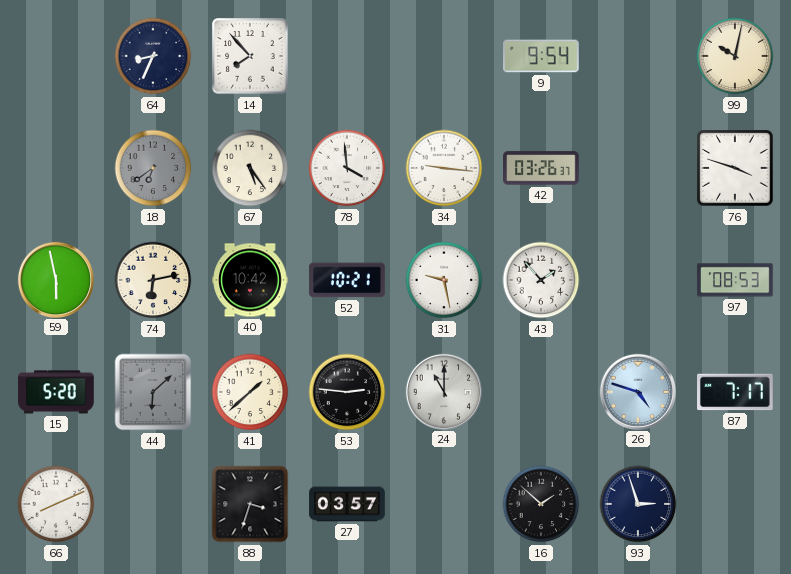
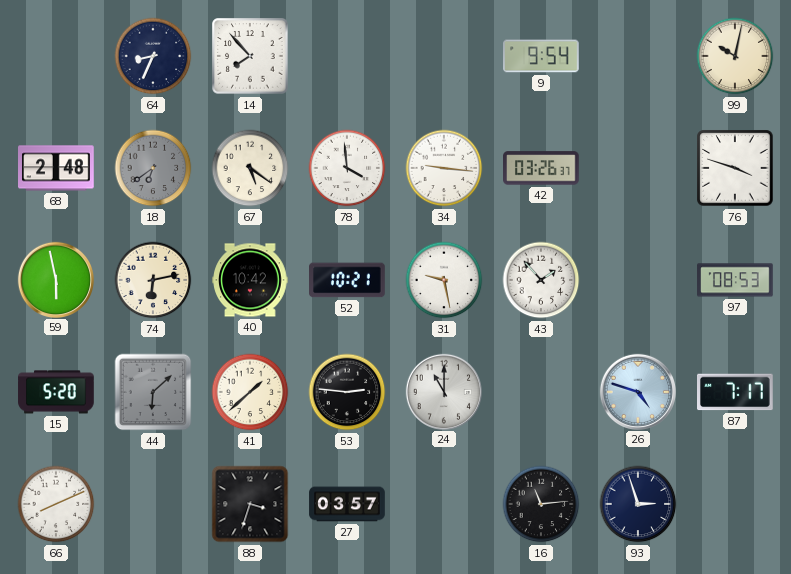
68: none -> 2:48
67: 5:24 -> 5:21
16: 1:52 -> 11:14
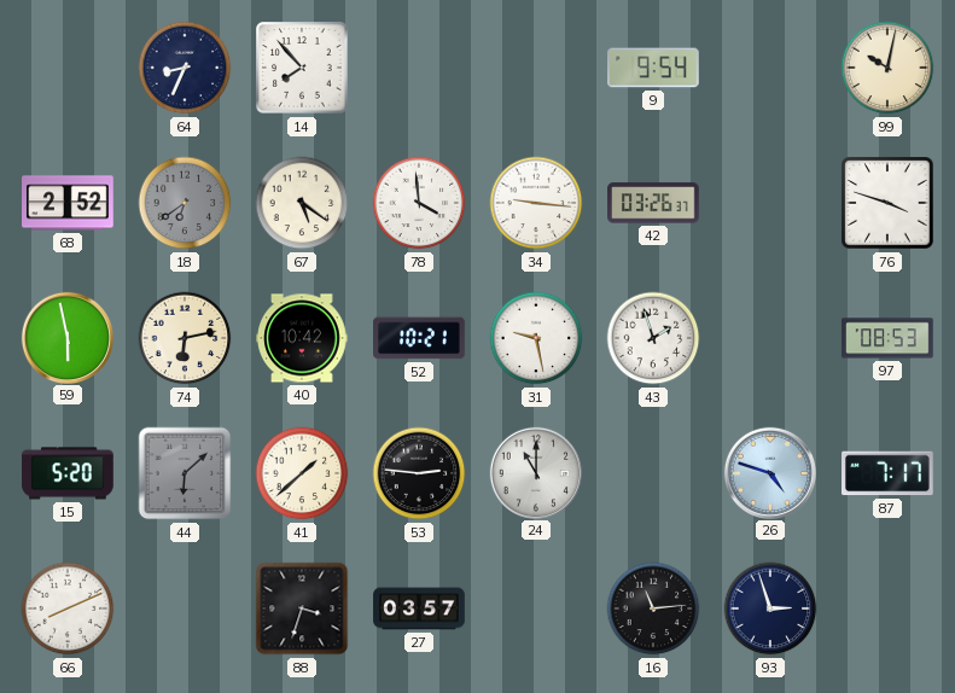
68: 2:48 -> 2:52
43: 1:53 -> 1:57
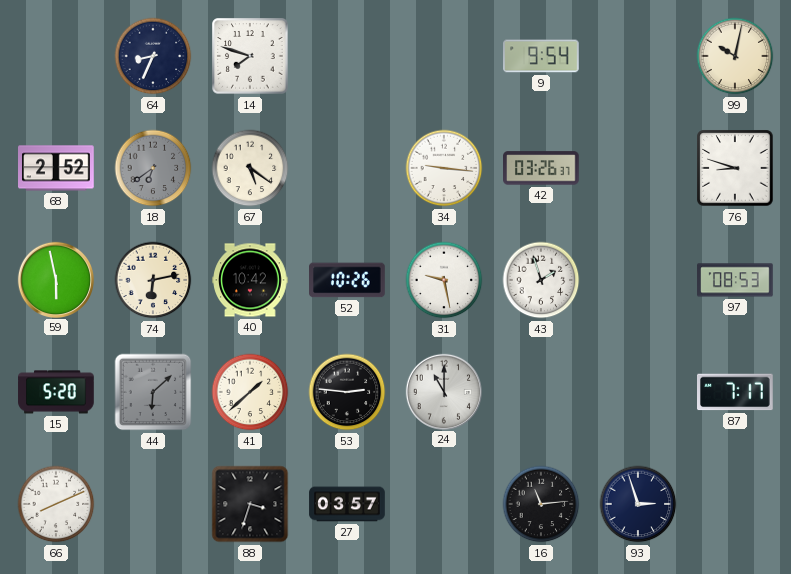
14: 7:53 -> 7:48
78: 3:59 -> none
76: 3:48 -> 8:48
52: 10:21 -> 10:26
26: 4:48 -> none
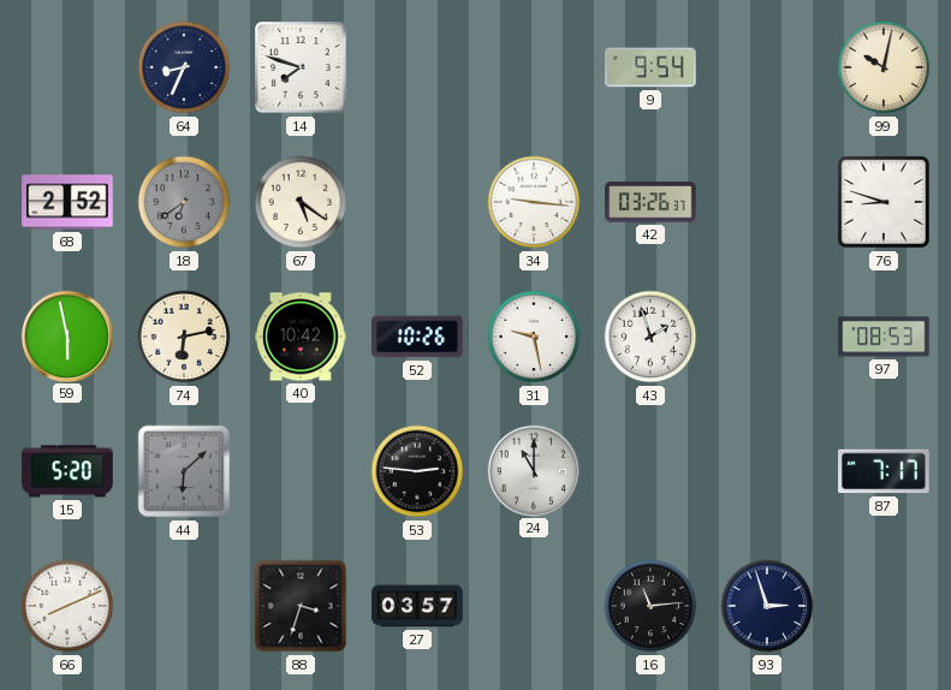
41: 1:38 -> none
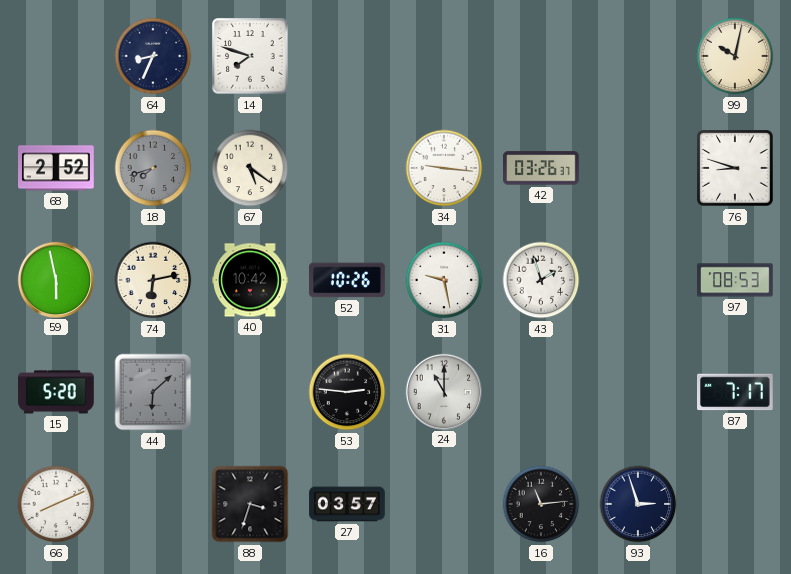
9: 9:54 -> none
18: 6:39 -> 7:42
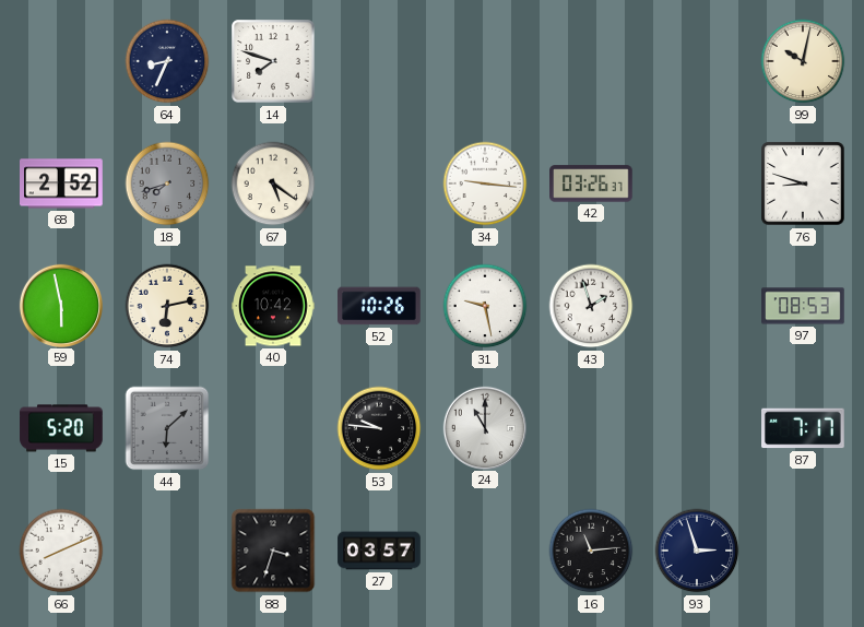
53: 2:46 -> 9:46
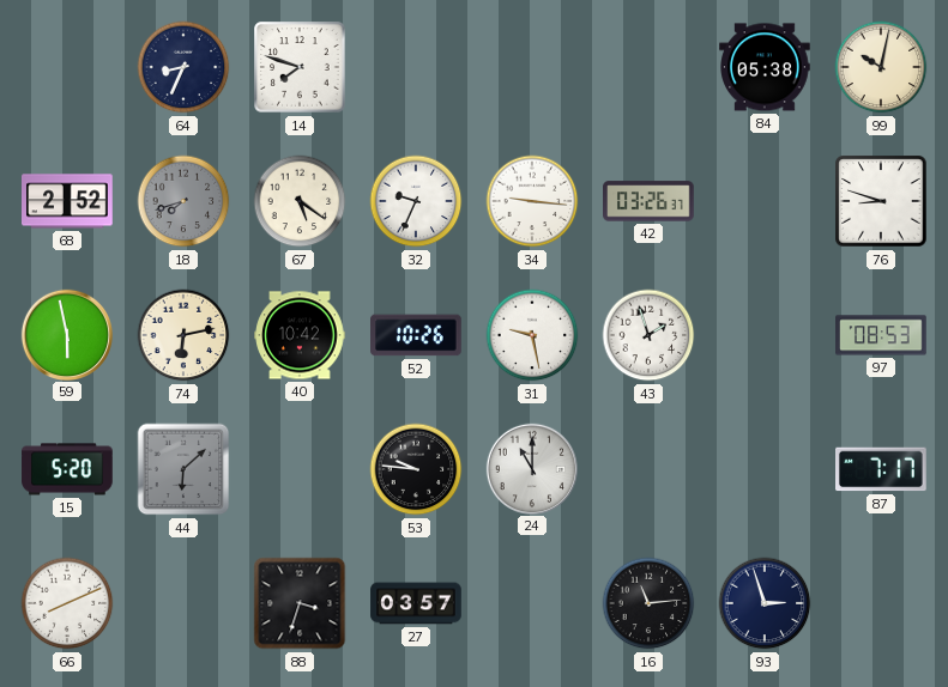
84: none -> 05:38
32: none -> 9:34
